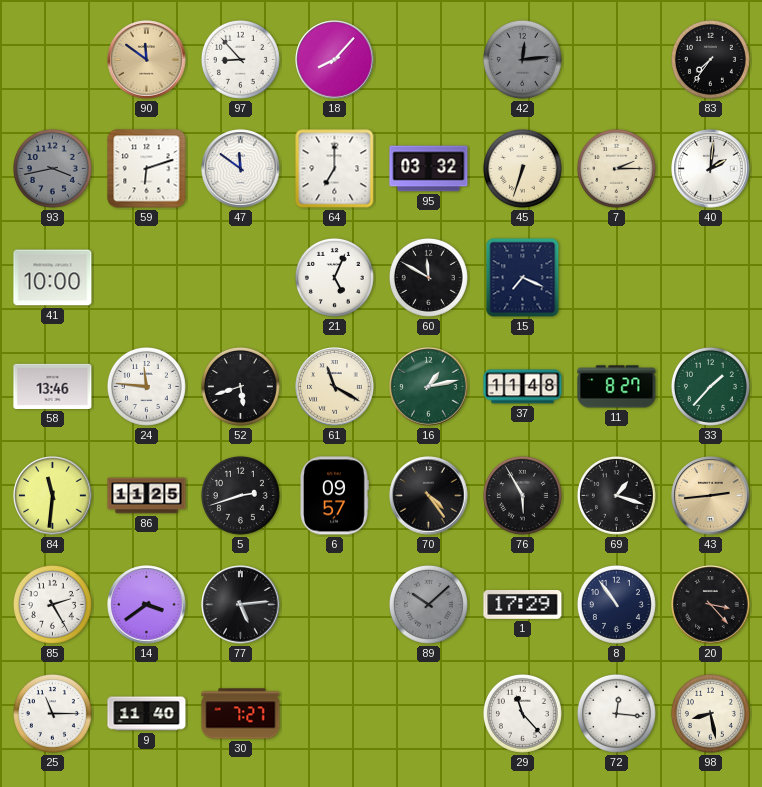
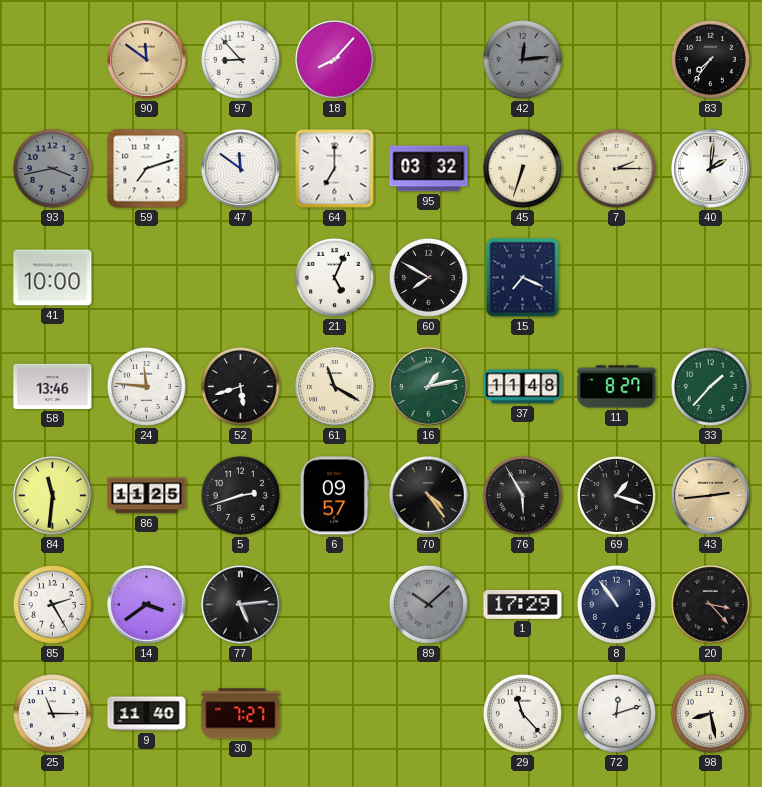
59: 6:12 -> 7:12
60: 11:50 -> 7:50
72: 12:16 -> 12:12
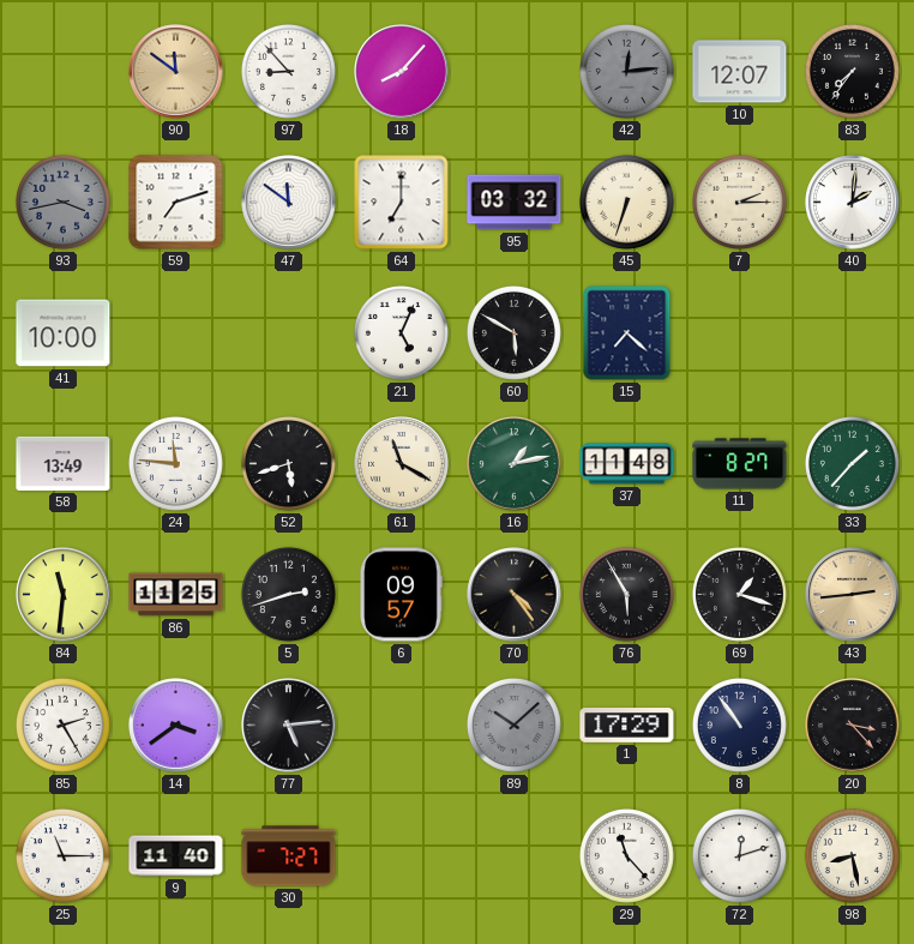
10: none -> 12:07
60: 7:50 -> 5:50
15: 7:19 -> 7:22
58: 13:46 -> 13:49
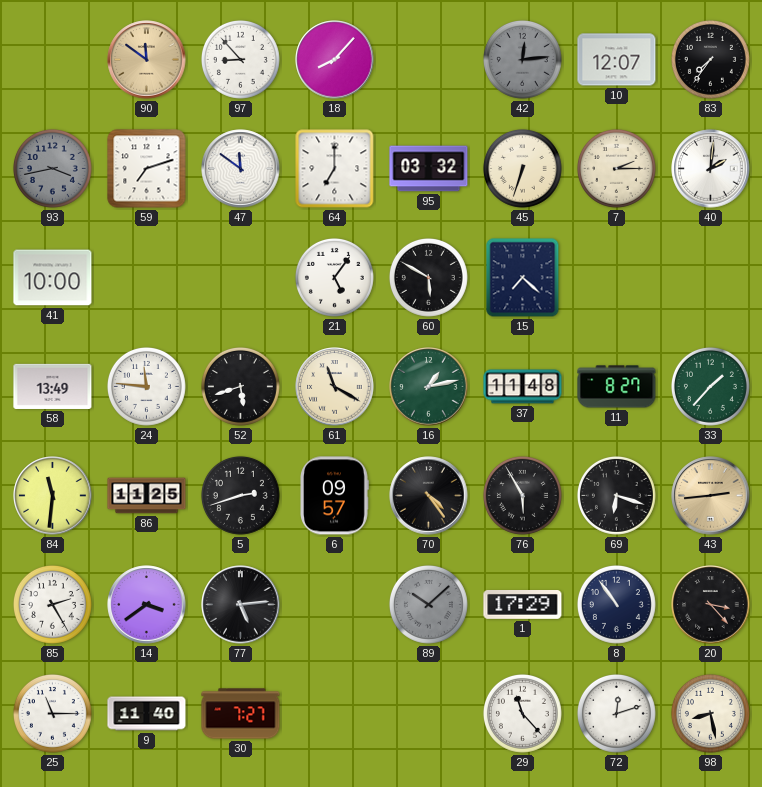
21: 5:04 -> 5:06
69: 1:18 -> 6:18
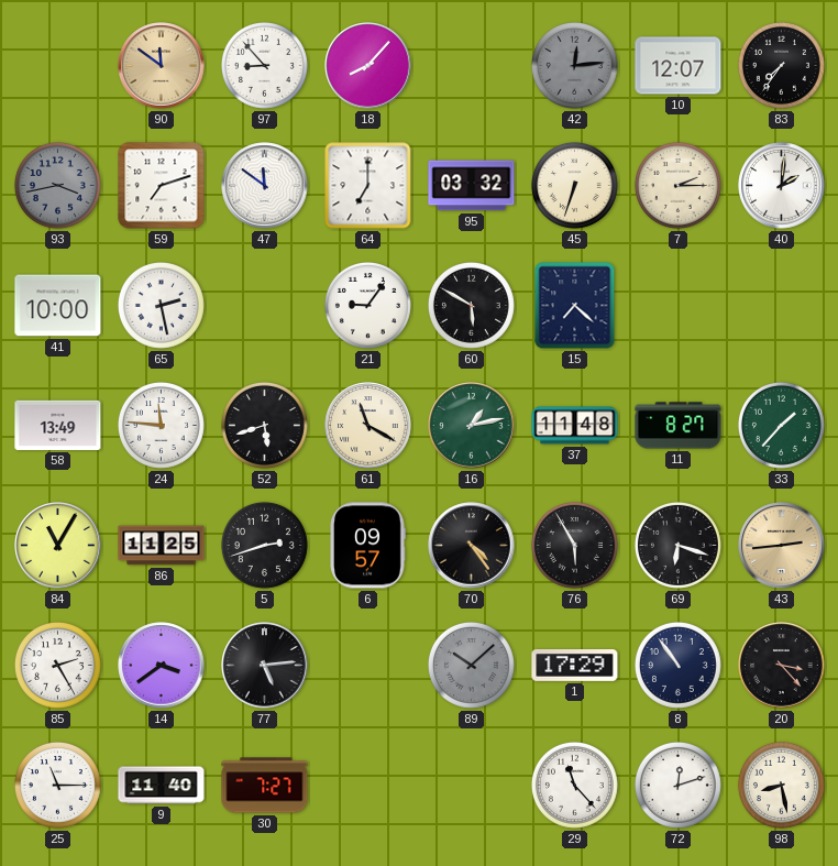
65: none -> 2:28
21: 5:06 -> 9:06
84: 11:31 -> 11:05
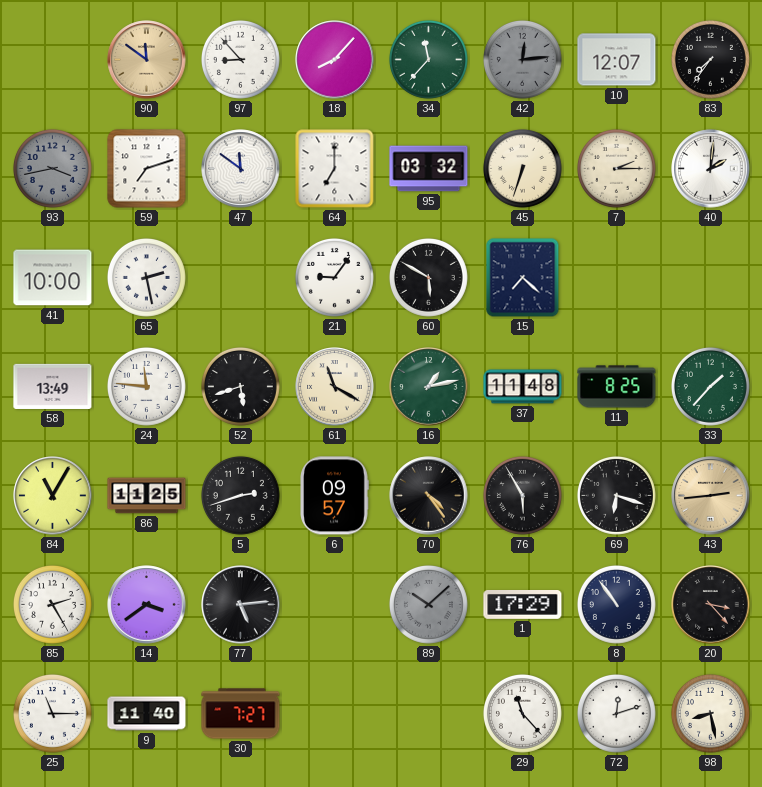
34: none -> 11:37
11: 8:27 -> 8:25
